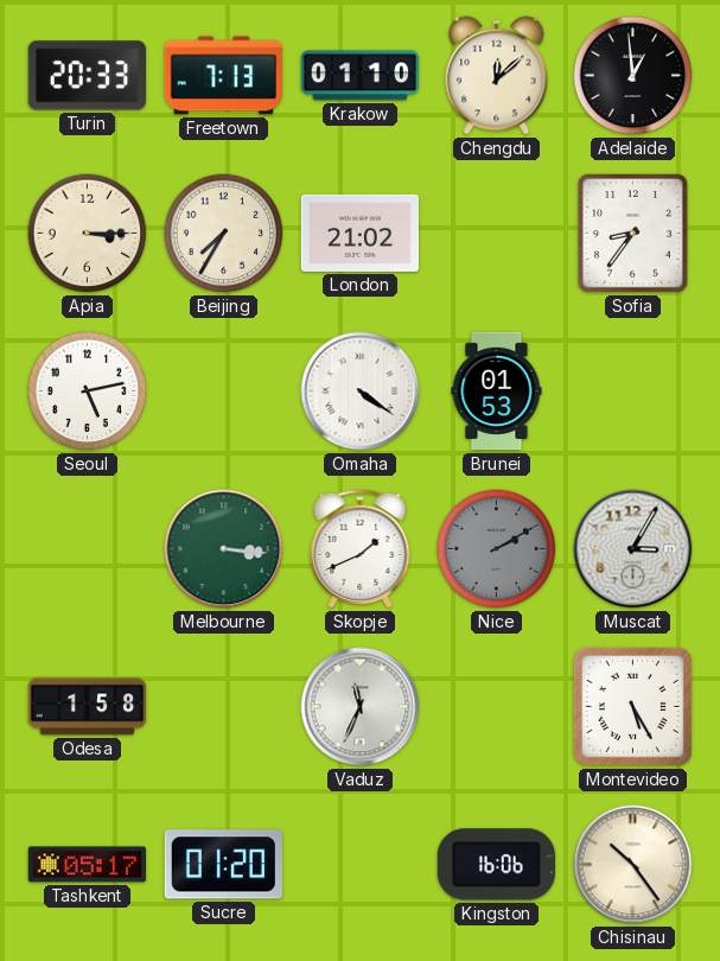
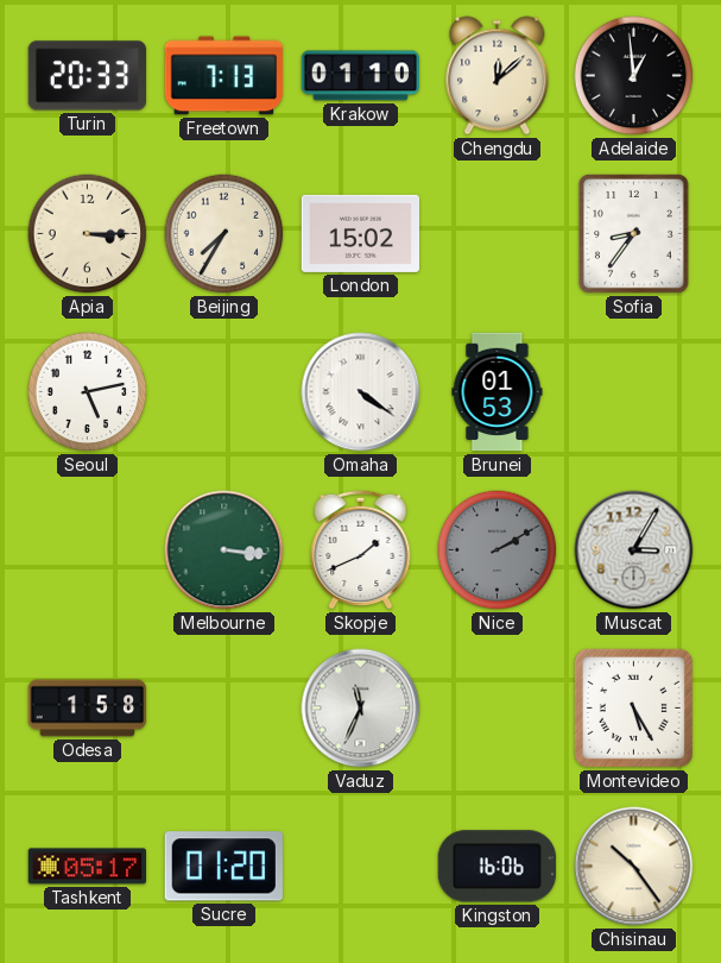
London: 21:02 -> 15:02
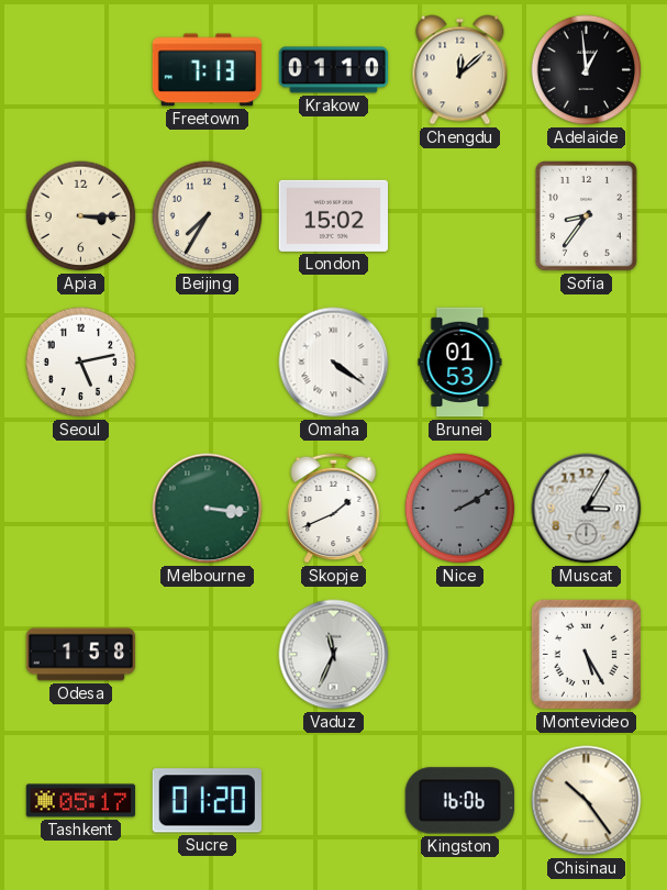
Turin: 20:33 -> none
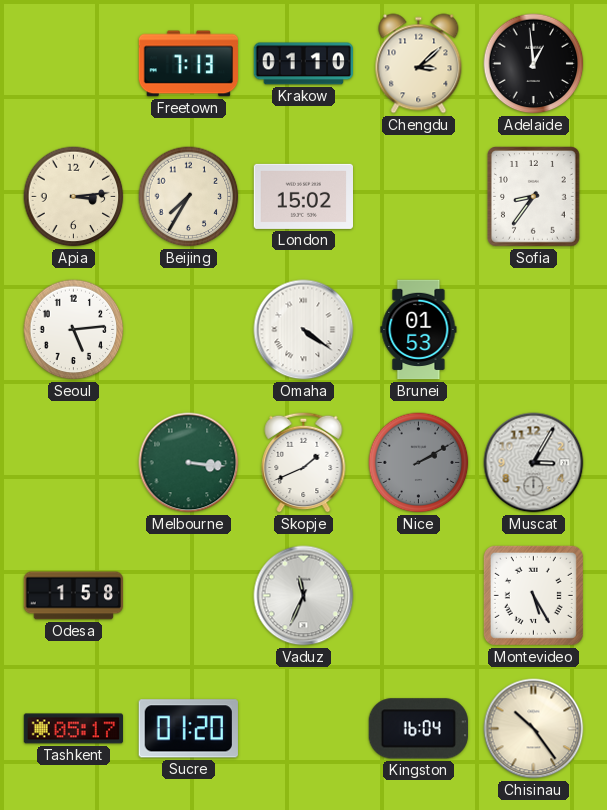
Chengdu: 12:08 -> 3:08
Apia: 3:15 -> 3:14
Seoul: 5:13 -> 5:14
Kingston: 16:06 -> 16:04
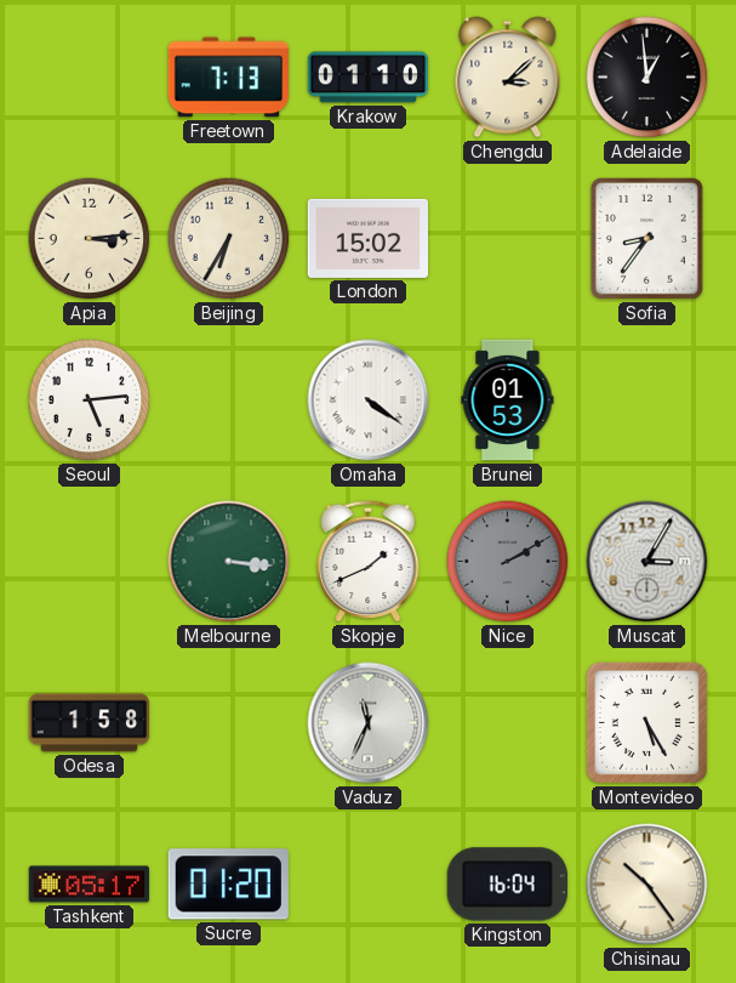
Beijing: 7:35 -> 6:35
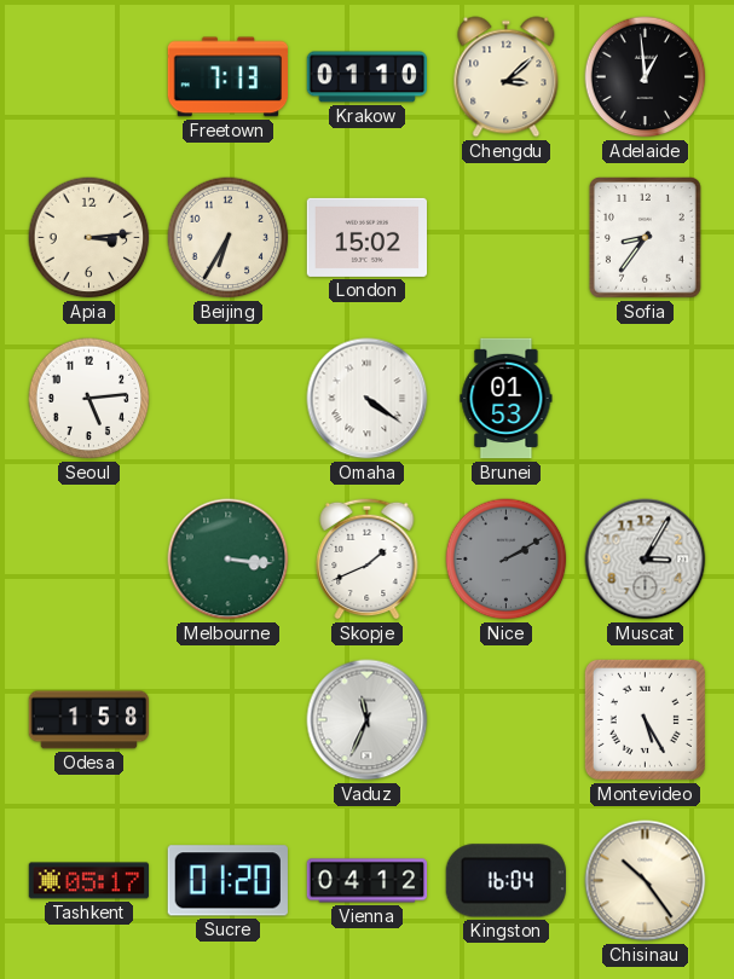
Vienna: none -> 04:12
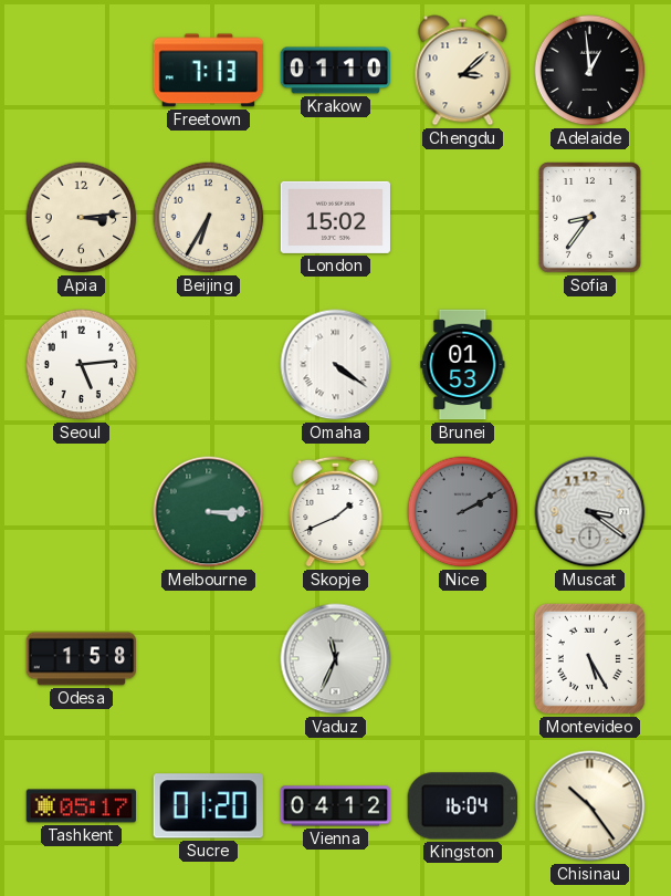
Melbourne: 3:16 -> 3:15
Muscat: 3:05 -> 3:21
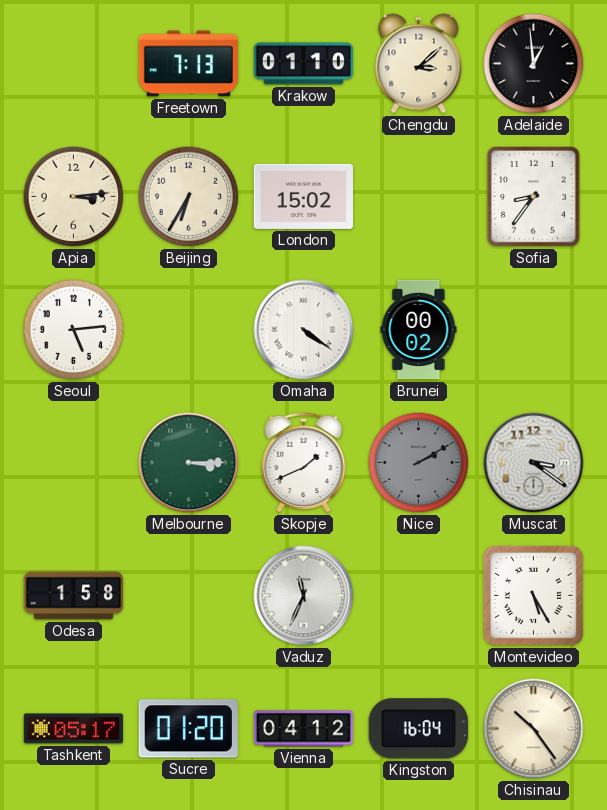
Brunei: 01:53 -> 00:02
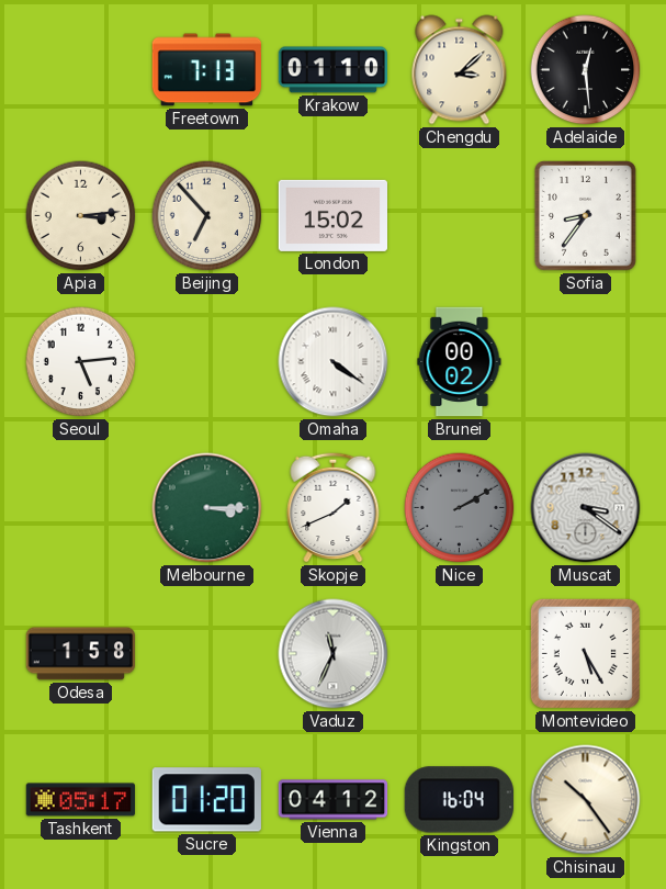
Adelaide: 12:59 -> 12:29
Beijing: 6:35 -> 6:53
